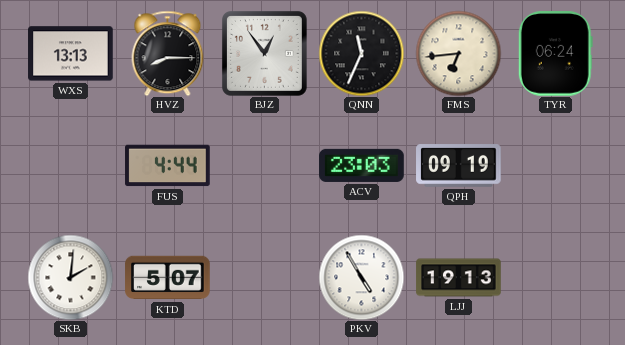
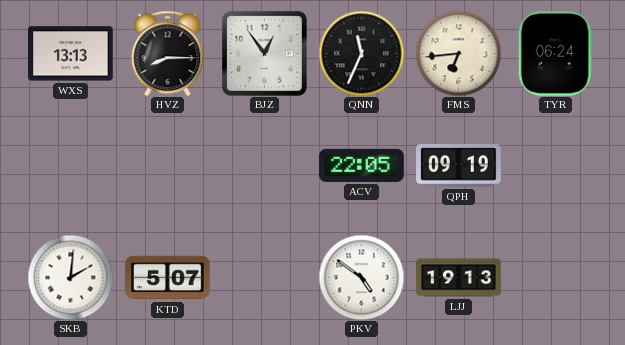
FUS: 4:44 -> none
ACV: 23:03 -> 22:05
PKV: 4:55 -> 4:51
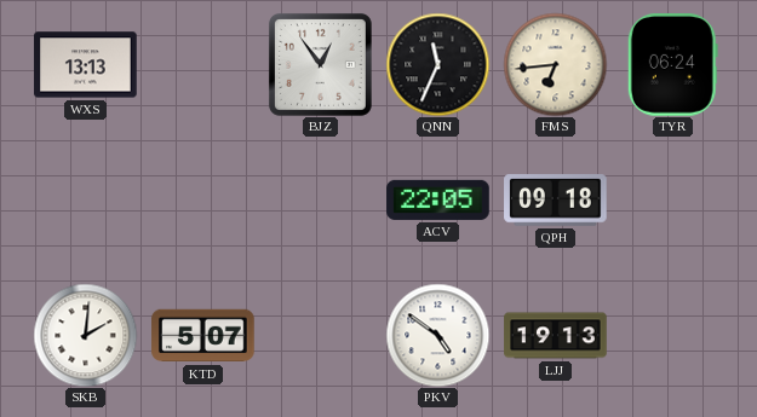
HVZ: 8:15 -> none
QPH: 09:19 -> 09:18
